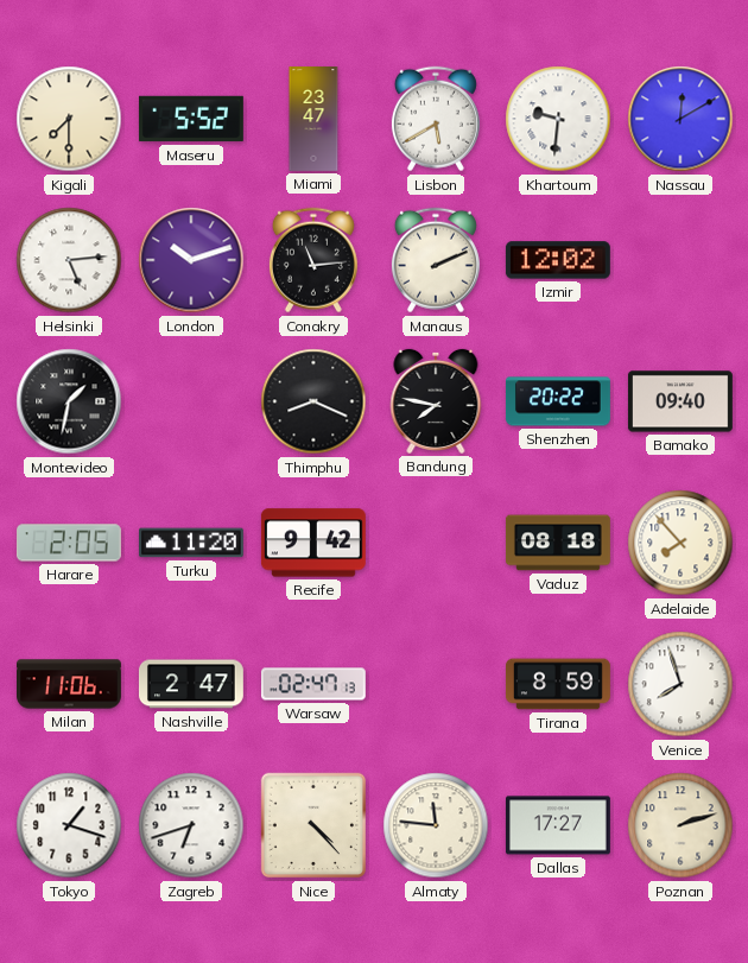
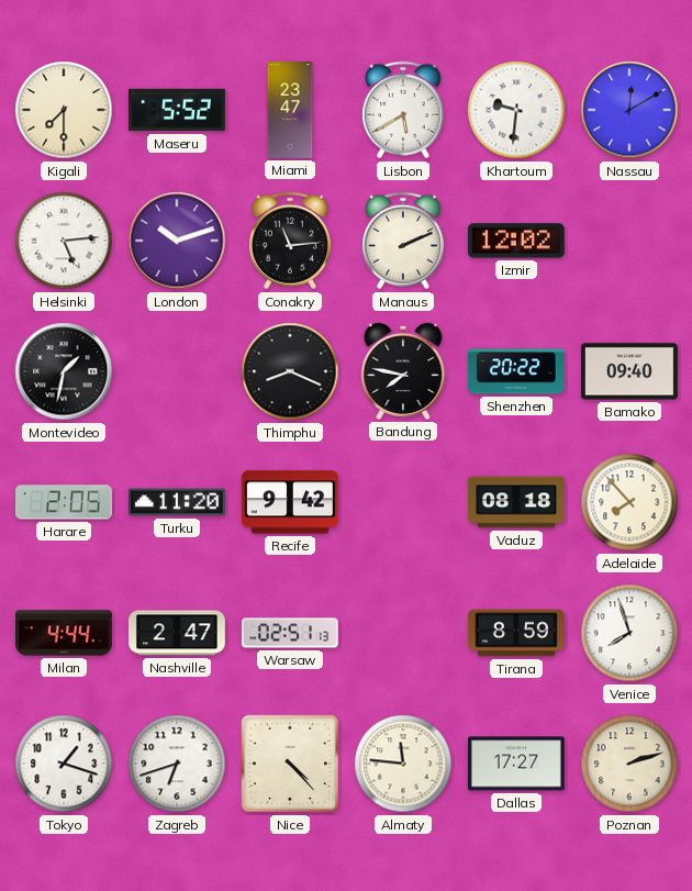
Milan: 11:06 -> 4:44
Warsaw: 02:47 -> 02:51
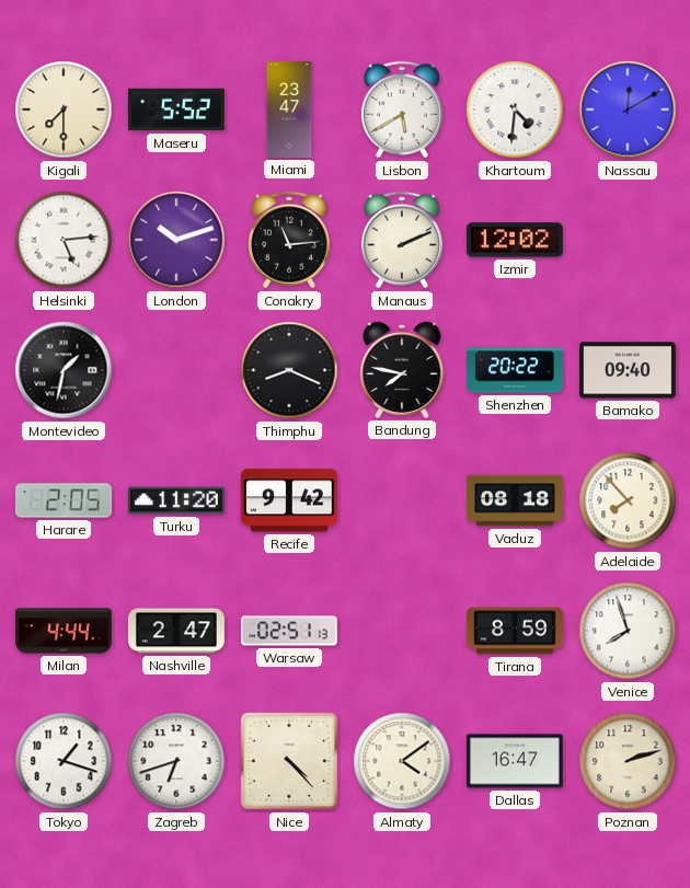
Khartoum: 9:31 -> 4:31
Almaty: 11:46 -> 4:09
Dallas: 17:27 -> 16:47
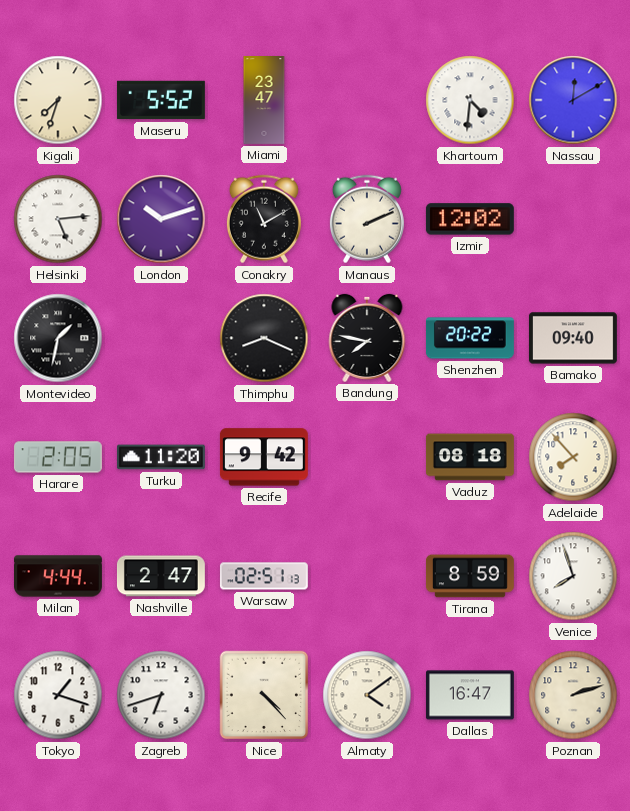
Kigali: 7:30 -> 7:33
Lisbon: 5:40 -> none
Conakry: 11:14 -> 11:10
